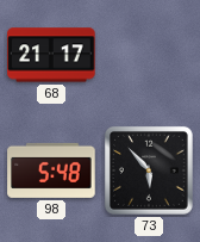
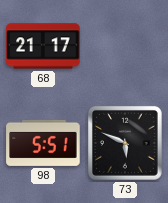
98: 5:48 -> 5:51
73: 5:53 -> 5:49
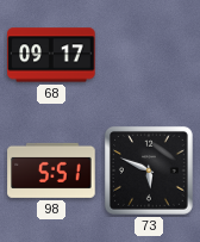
68: 21:17 -> 09:17
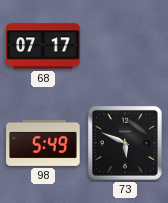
68: 09:17 -> 07:17
98: 5:51 -> 5:49
